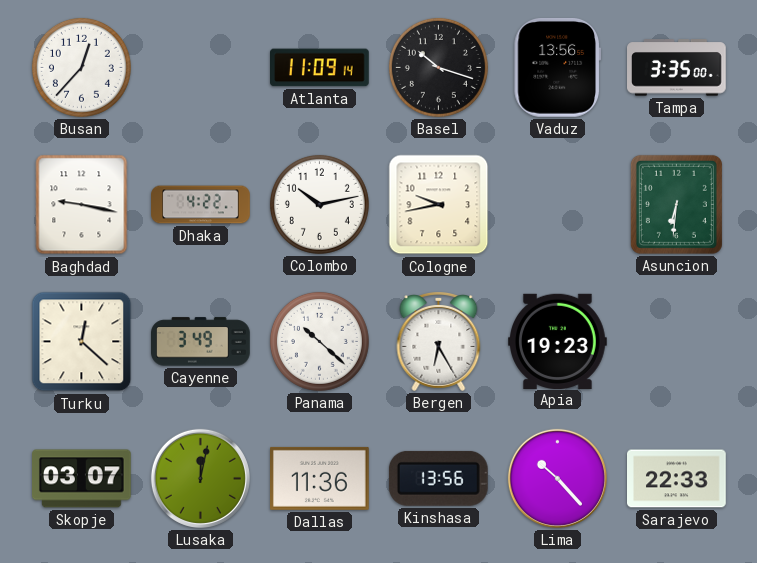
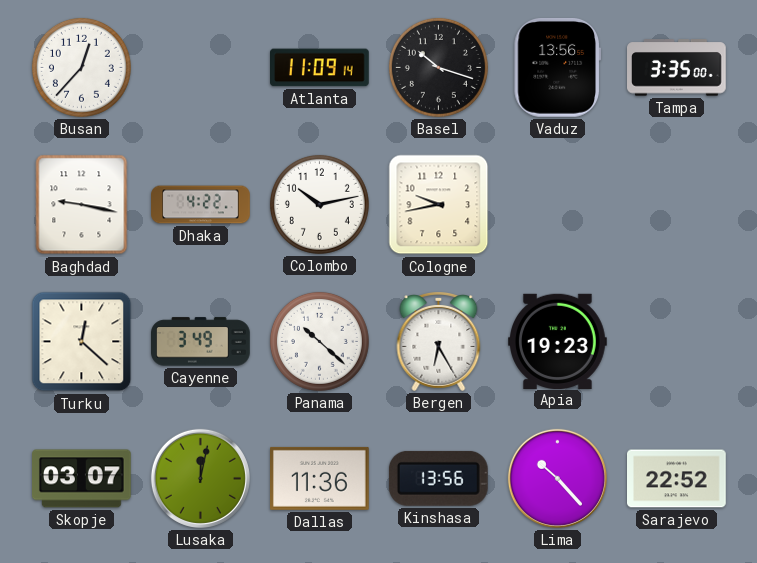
Asuncion: 6:31 -> none
Sarajevo: 22:33 -> 22:52
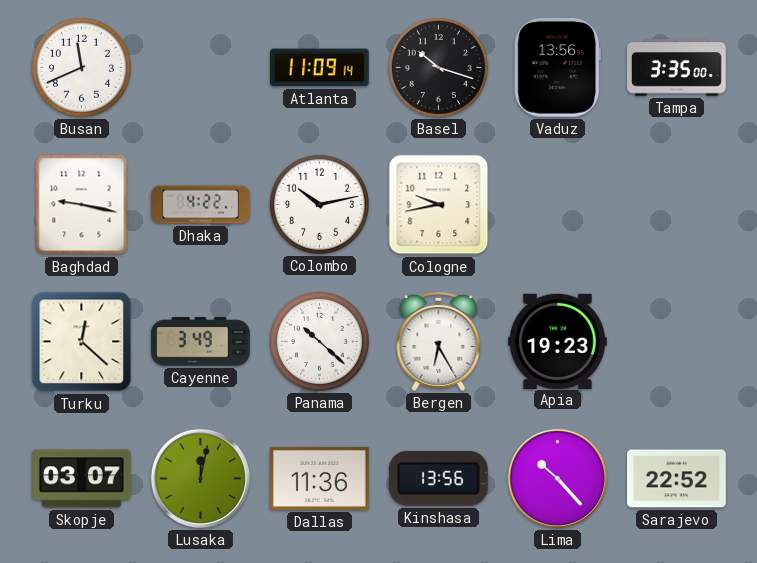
Busan: 12:37 -> 11:41
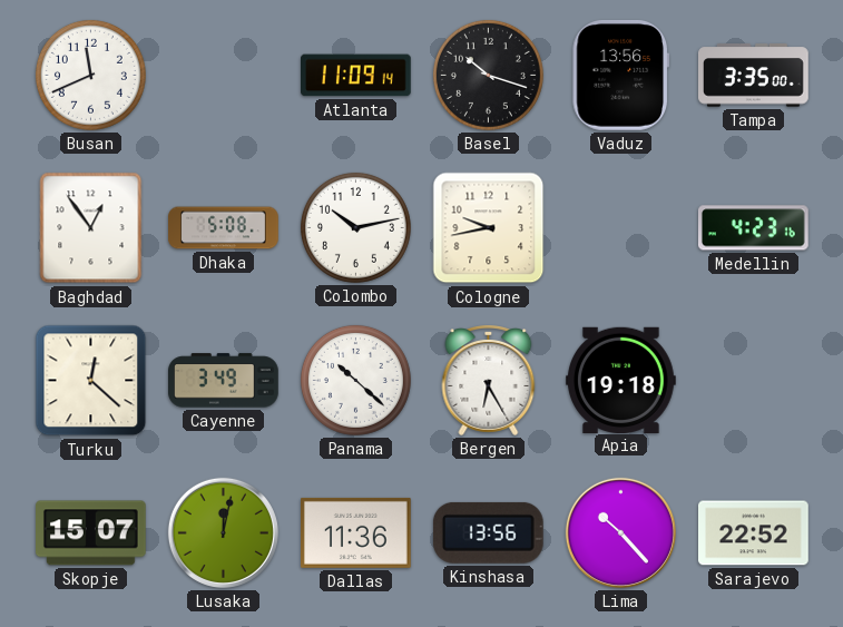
Baghdad: 9:17 -> 12:54
Dhaka: 4:22 -> 5:08
Medellin: none -> 4:23
Apia: 19:23 -> 19:18
Skopje: 03:07 -> 15:07
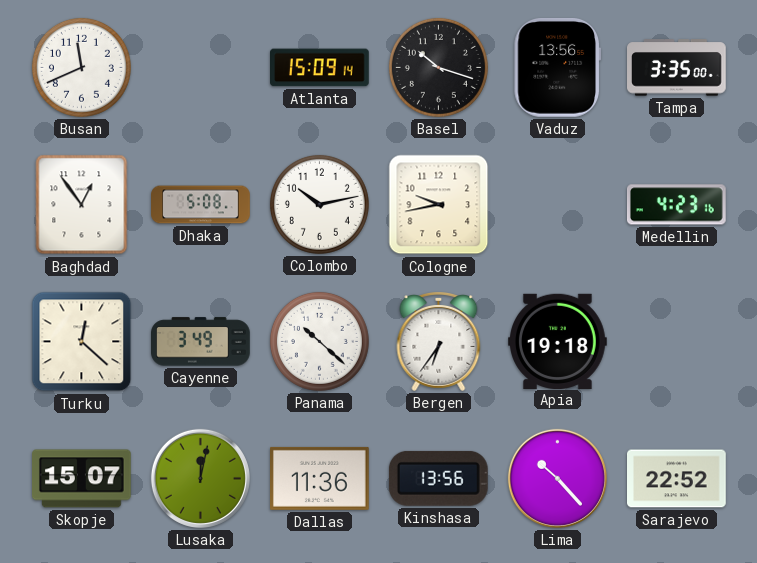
Atlanta: 11:09 -> 15:09
Bergen: 6:25 -> 6:36
